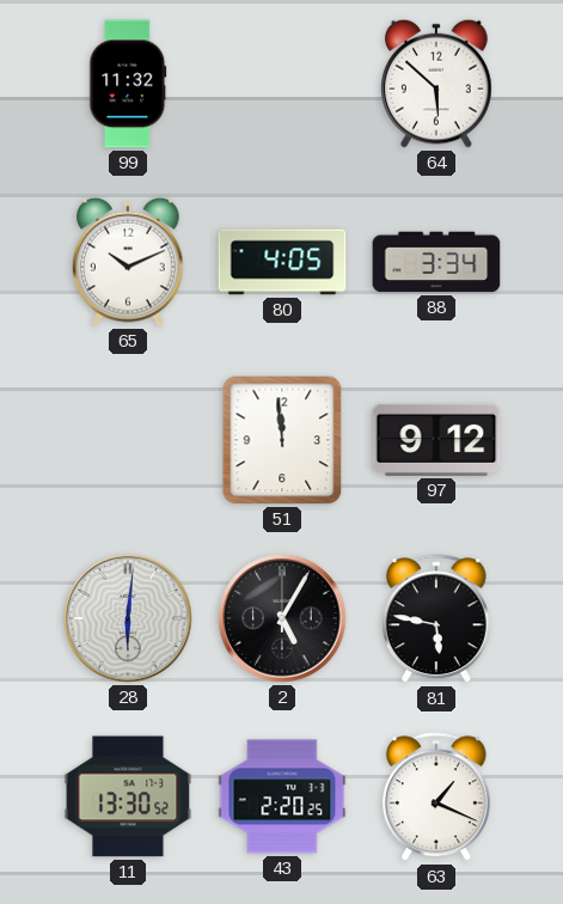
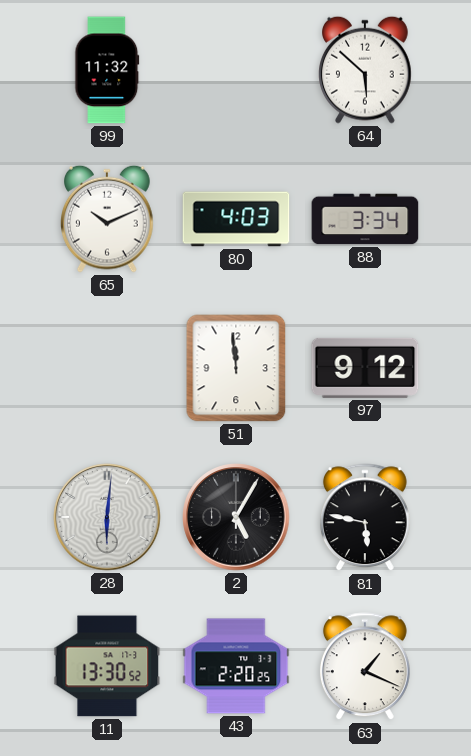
80: 4:05 -> 4:03
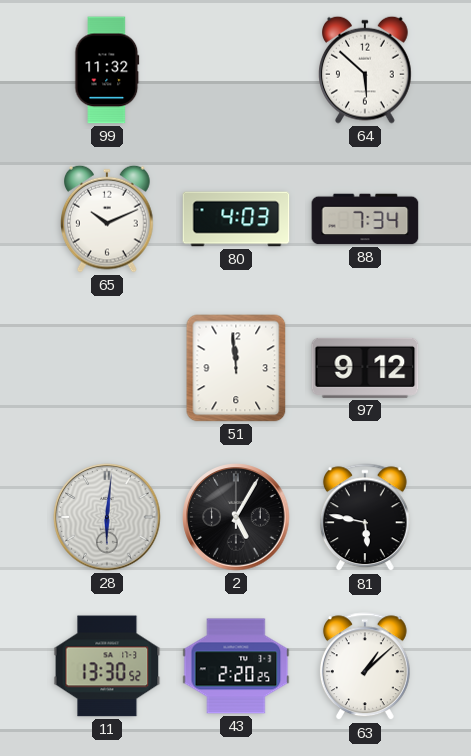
88: 3:34 -> 7:34
63: 1:19 -> 1:08
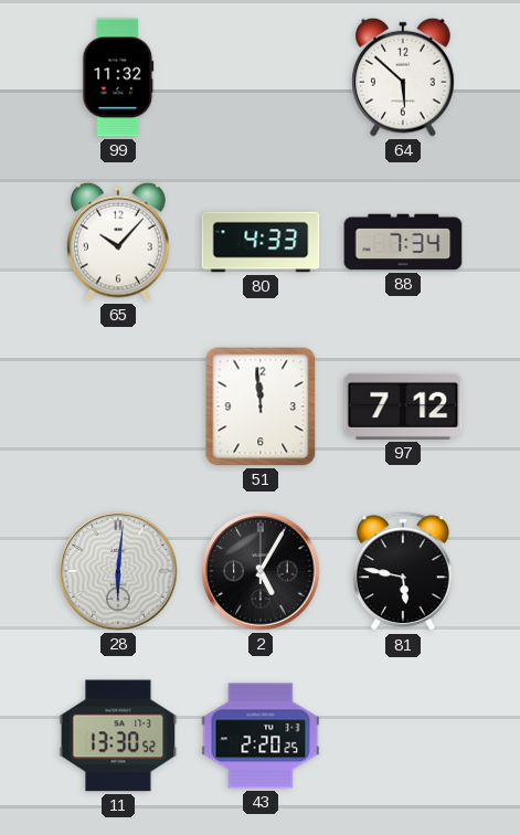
65: 10:11 -> 10:07
80: 4:03 -> 4:33
97: 9:12 -> 7:12
63: 1:08 -> none
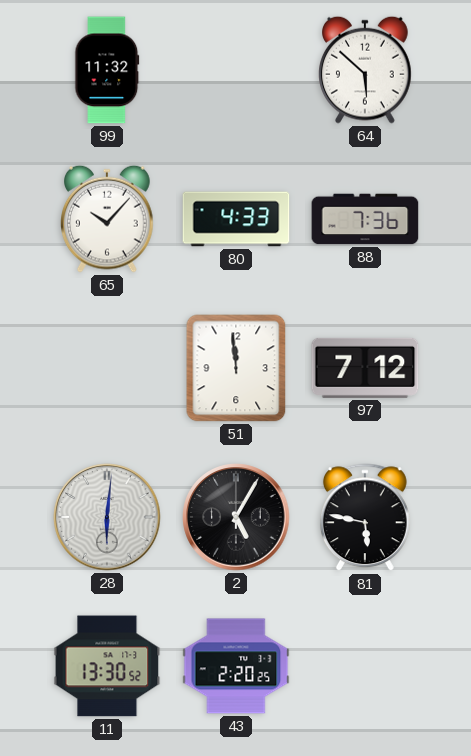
88: 7:34 -> 7:36
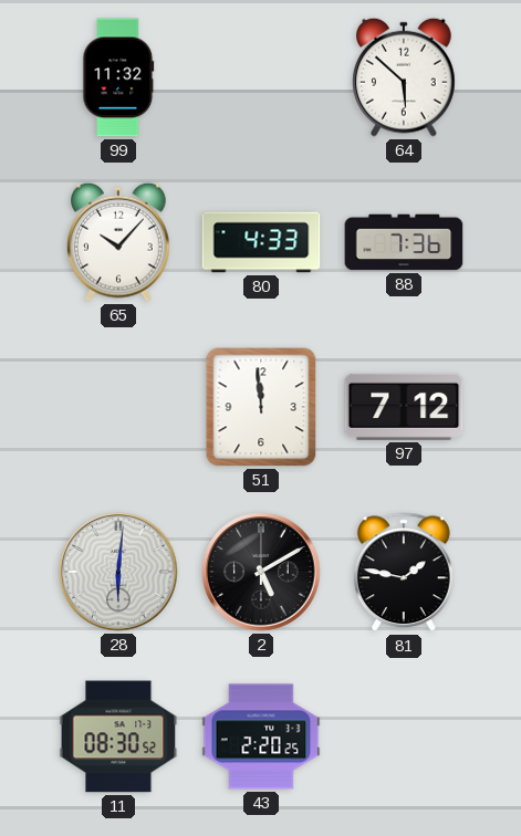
2: 5:05 -> 5:10
81: 5:47 -> 1:47
11: 13:30 -> 08:30
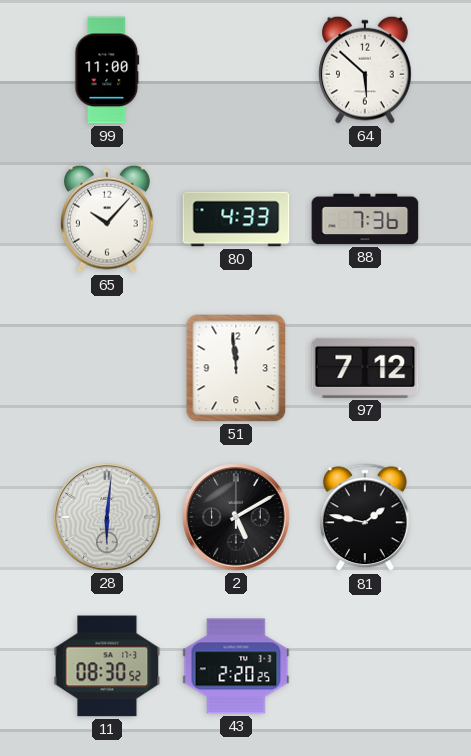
99: 11:32 -> 11:00
